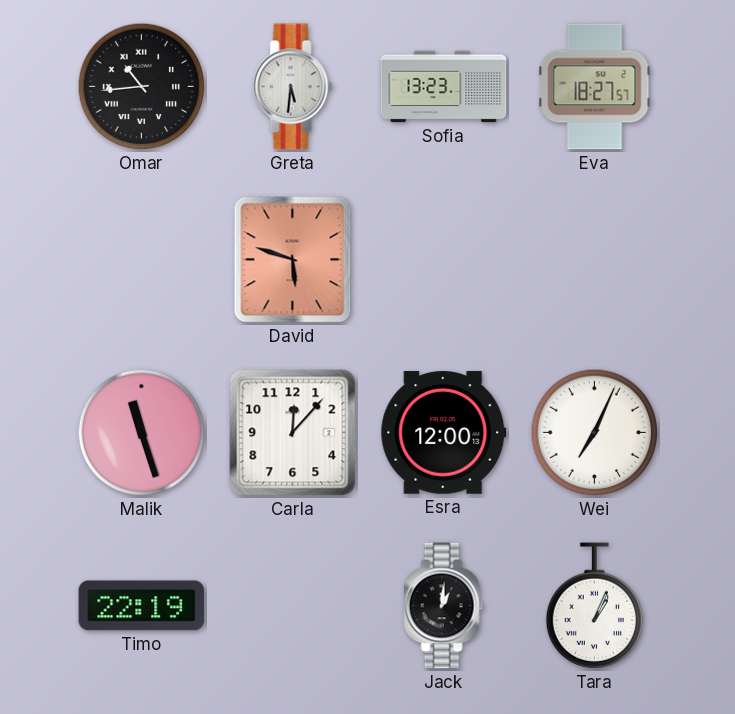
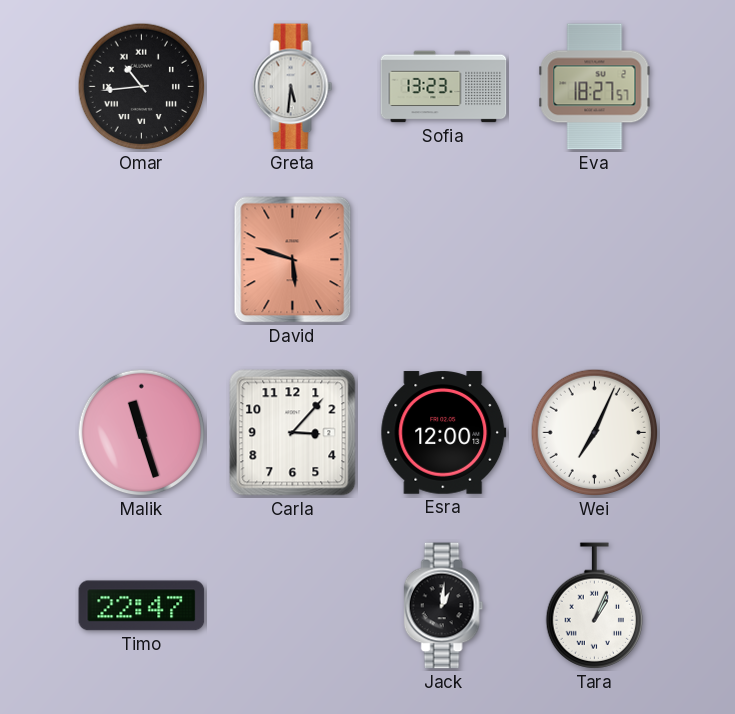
Carla: 12:07 -> 3:07
Timo: 22:19 -> 22:47
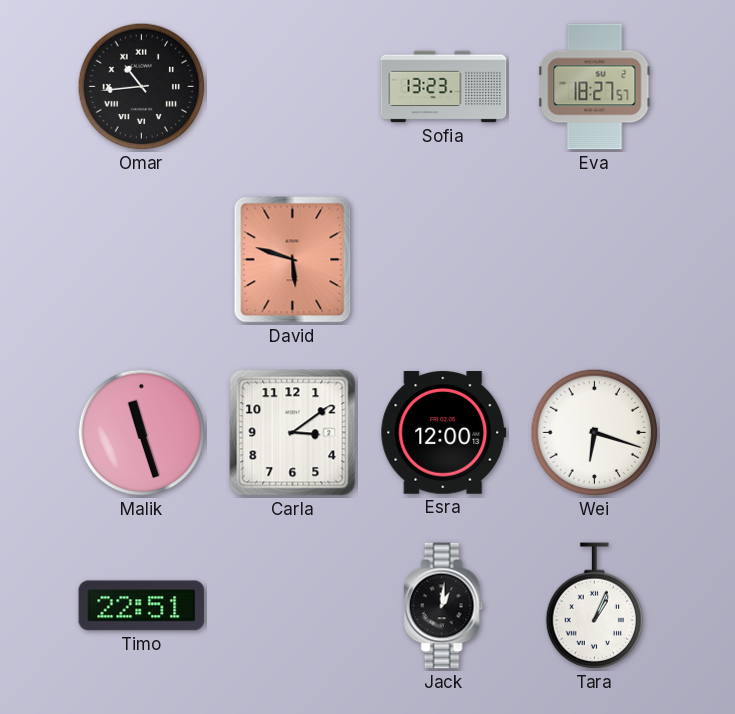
Greta: 5:31 -> none
Carla: 3:07 -> 3:09
Wei: 7:04 -> 6:18
Timo: 22:47 -> 22:51
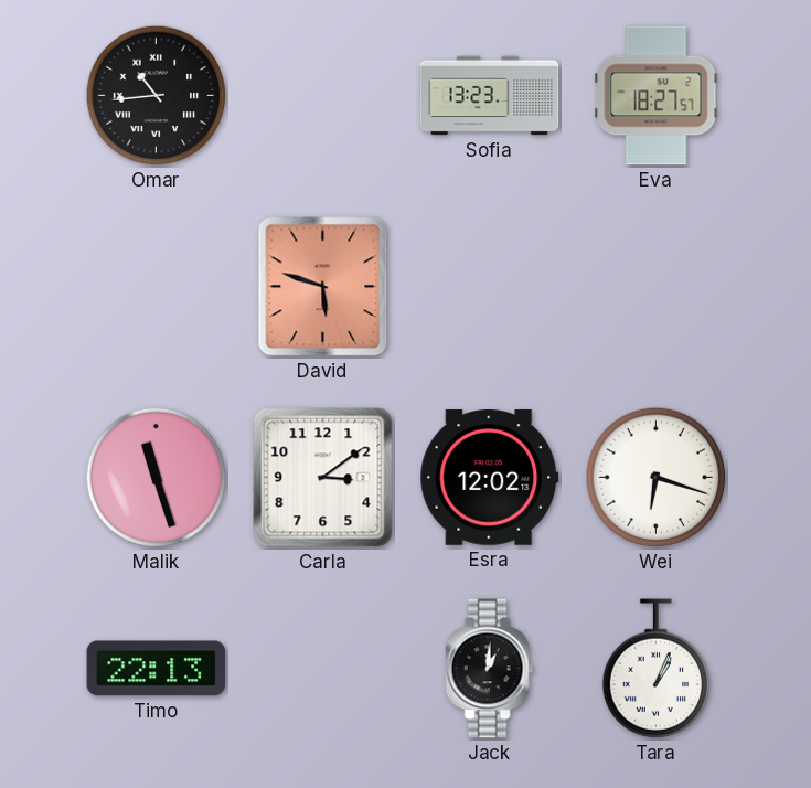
Esra: 12:00 -> 12:02
Timo: 22:51 -> 22:13
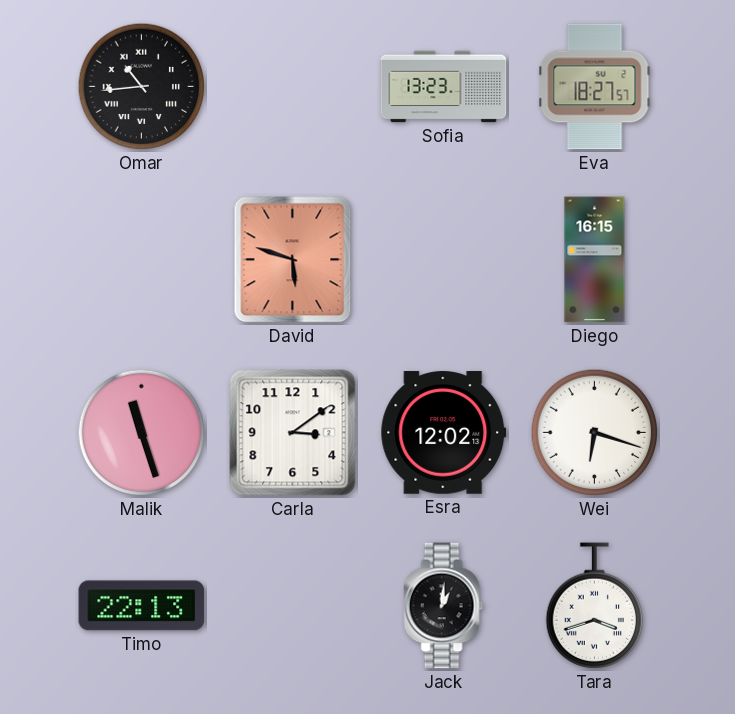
Diego: none -> 16:15
Tara: 1:04 -> 3:42
